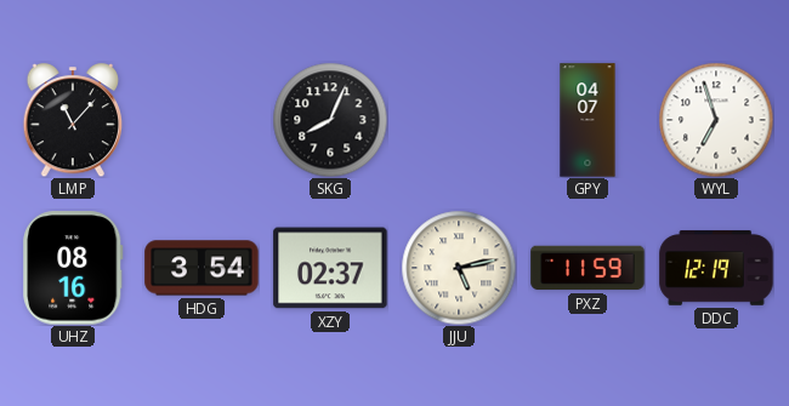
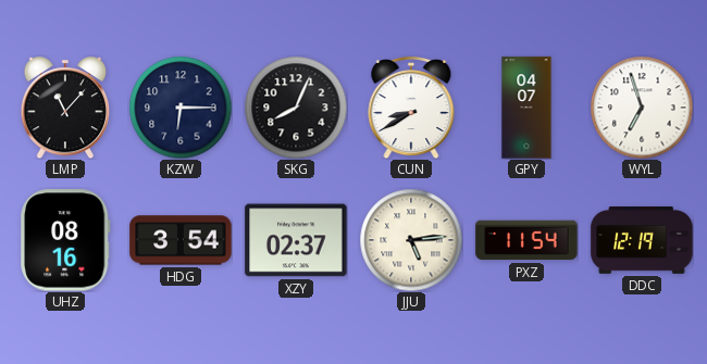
KZW: none -> 6:15
CUN: none -> 8:40
JJU: 5:13 -> 5:14
PXZ: 11:59 -> 11:54
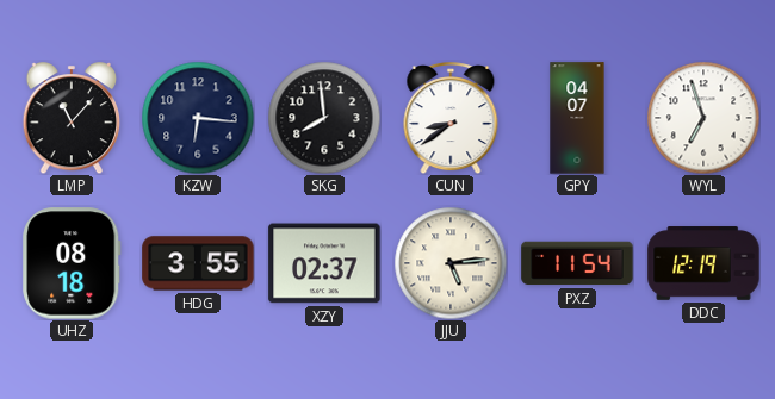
KZW: 6:15 -> 6:16
SKG: 8:04 -> 7:59
CUN: 8:40 -> 8:39
UHZ: 08:16 -> 08:18
HDG: 3:54 -> 3:55
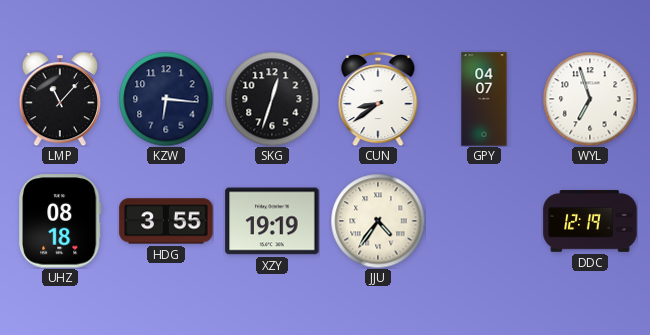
SKG: 7:59 -> 12:33
XZY: 02:37 -> 19:19
JJU: 5:14 -> 4:36
PXZ: 11:54 -> none
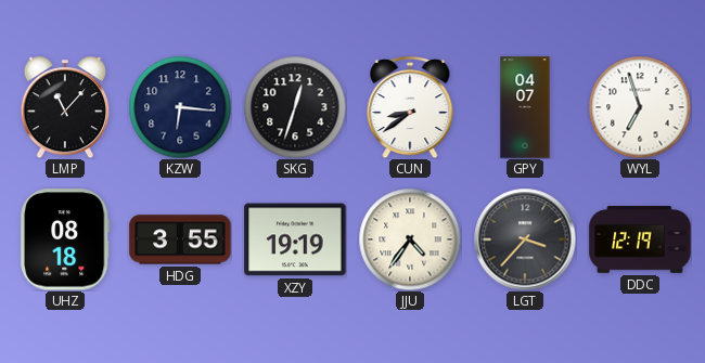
LGT: none -> 3:37
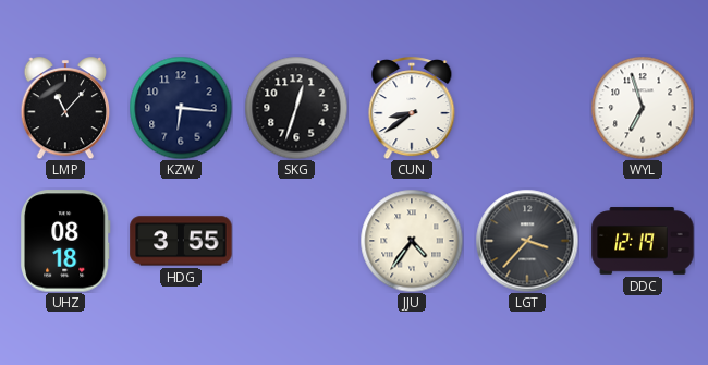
GPY: 04:07 -> none
XZY: 19:19 -> none
